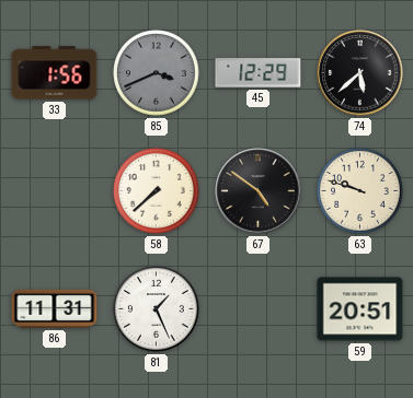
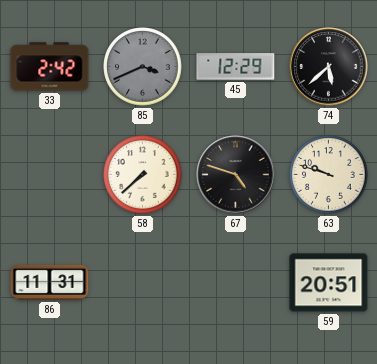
33: 1:56 -> 2:42
67: 4:51 -> 4:48
81: 1:26 -> none
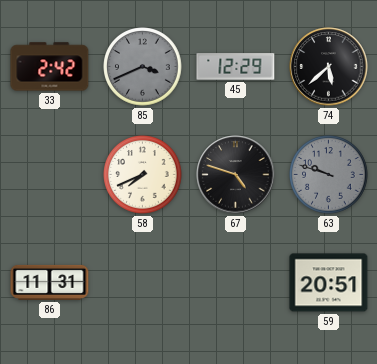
58: 7:38 -> 7:41
63 dial: cream -> grey
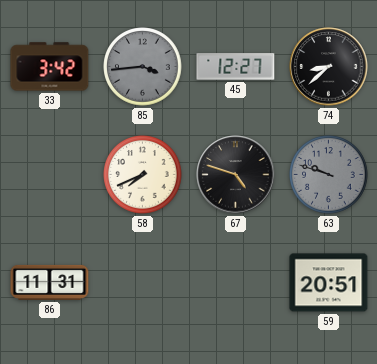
33: 2:42 -> 3:42
85: 3:41 -> 3:44
45: 12:29 -> 12:27
74: 5:38 -> 8:38
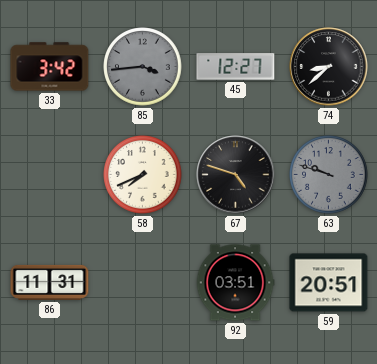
92: none -> 03:51
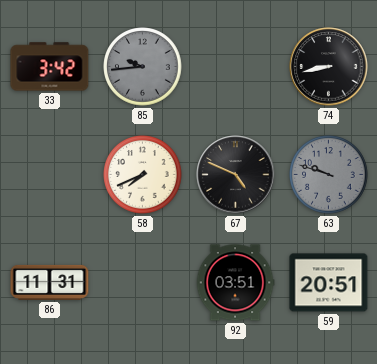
85: 3:44 -> 9:44
45: 12:27 -> none
74: 8:38 -> 8:43
67: 4:48 -> 4:49
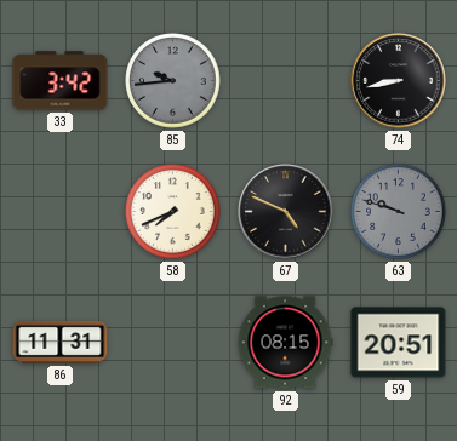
92: 03:51 -> 08:15
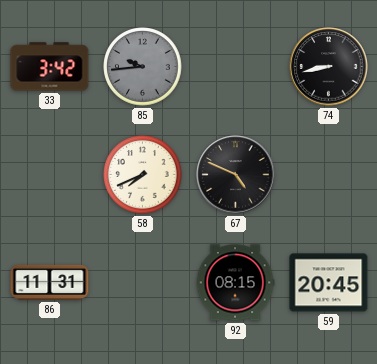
63: 9:48 -> none
59: 20:51 -> 20:45
